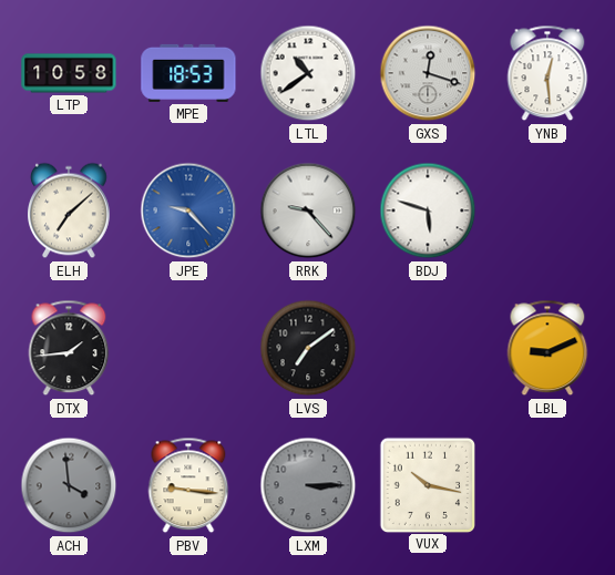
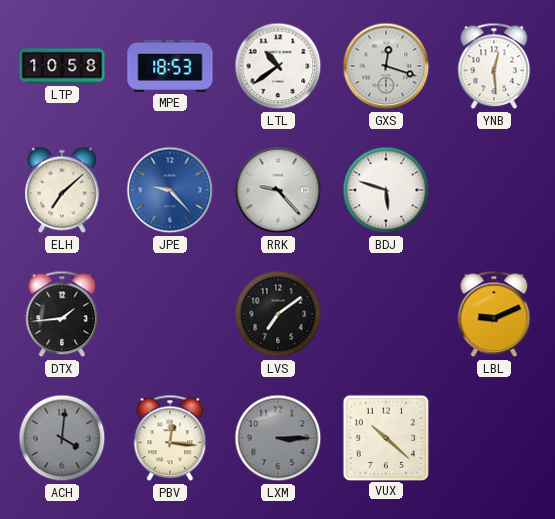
ACH: 3:59 -> 4:01
PBV: 9:16 -> 12:16
VUX: 10:17 -> 10:22
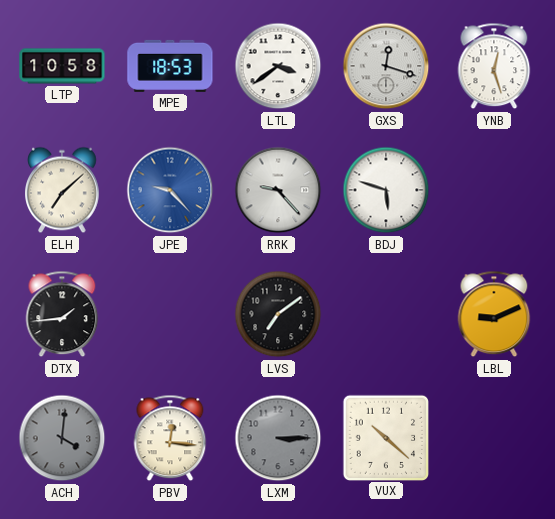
LTL: 10:39 -> 3:39
YNB: 12:29 -> 12:27
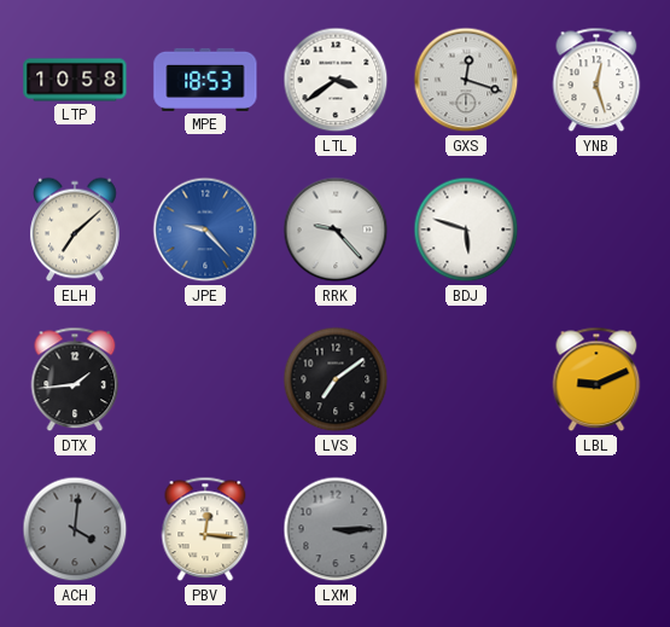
VUX: 10:22 -> none
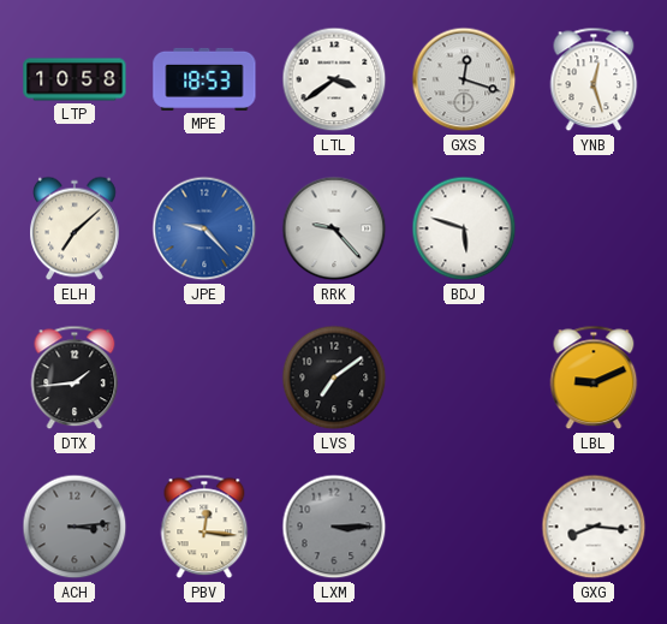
ACH: 4:01 -> 3:14
GXG: none -> 8:16
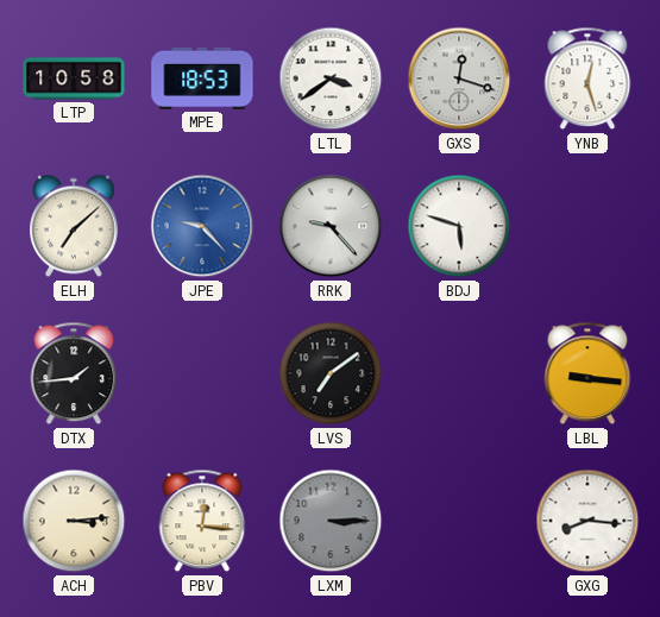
LBL: 9:11 -> 9:16
ACH dial: grey -> cream
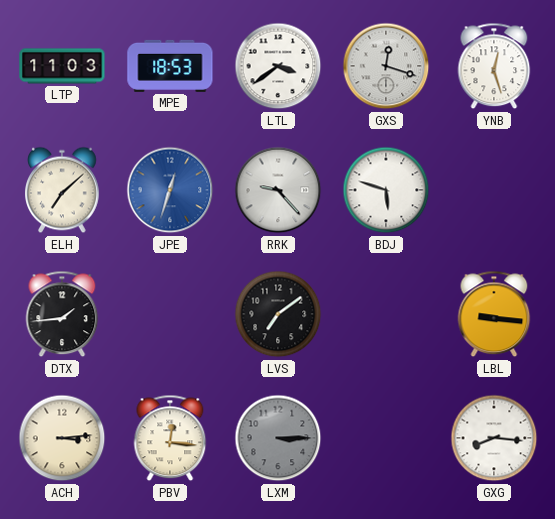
LTP: 10:58 -> 11:03
JPE: 9:23 -> 12:33
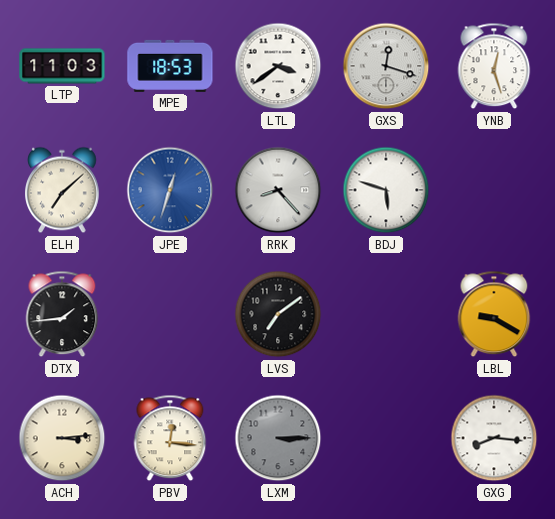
RRK: 9:23 -> 8:23
LBL: 9:16 -> 9:20
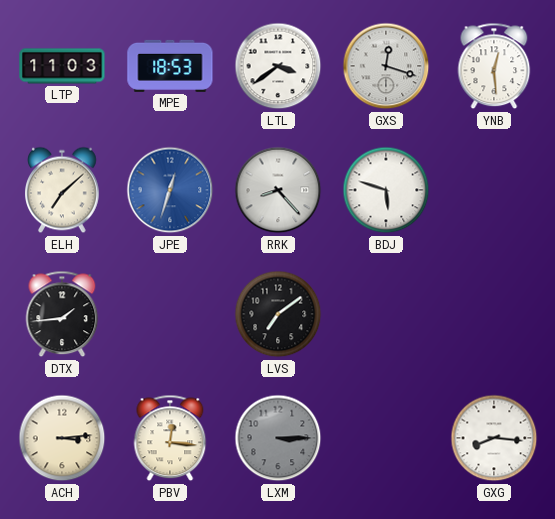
YNB: 12:27 -> 12:29
LBL: 9:20 -> none
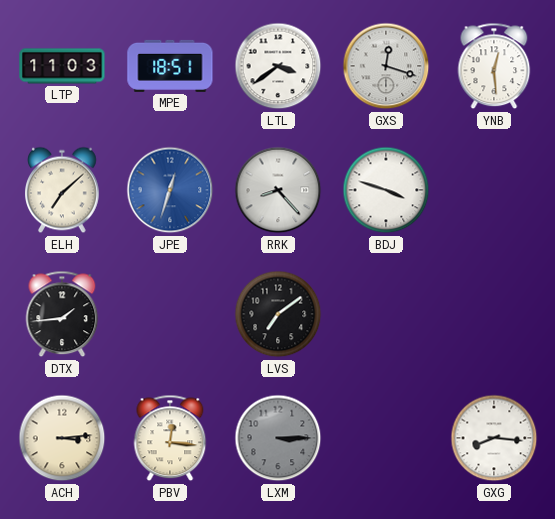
MPE: 18:53 -> 18:51
BDJ: 5:48 -> 3:48
